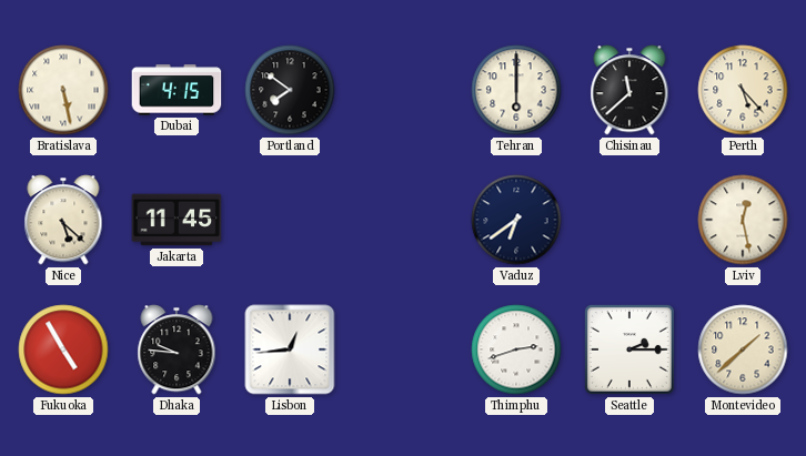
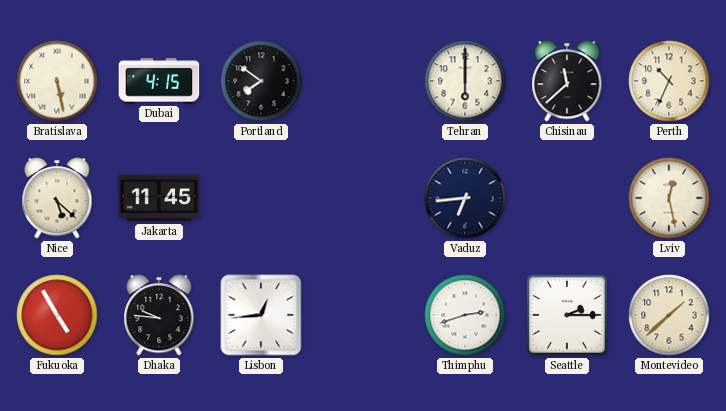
Perth: 5:23 -> 10:34
Vaduz: 6:39 -> 6:44
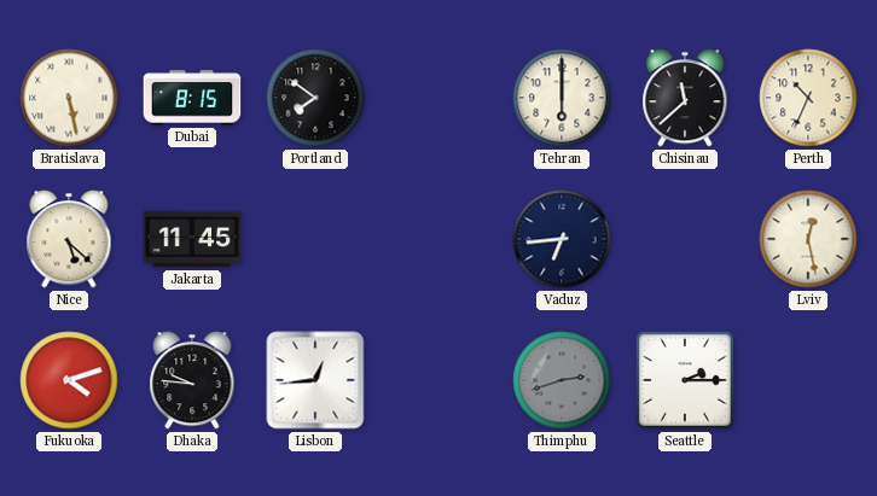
Dubai: 4:15 -> 8:15
Fukuoka: 4:55 -> 4:12
Thimphu dial: white -> grey
Montevideo: 1:38 -> none
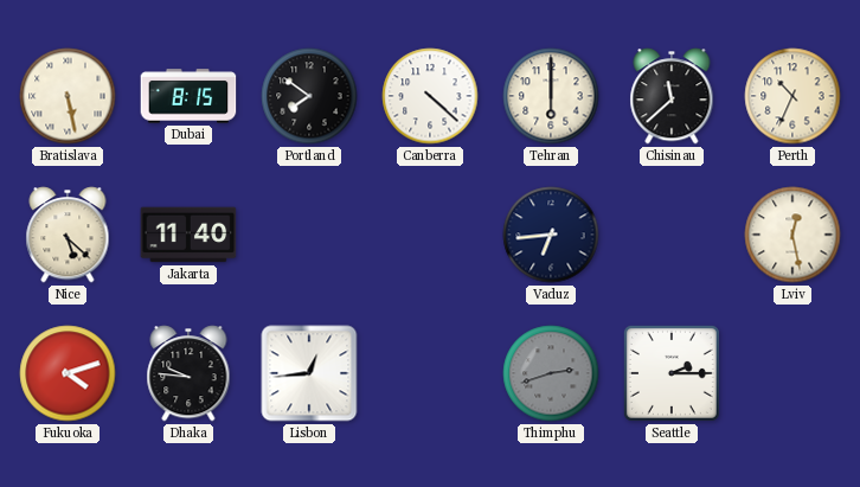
Canberra: none -> 4:22
Jakarta: 11:45 -> 11:40
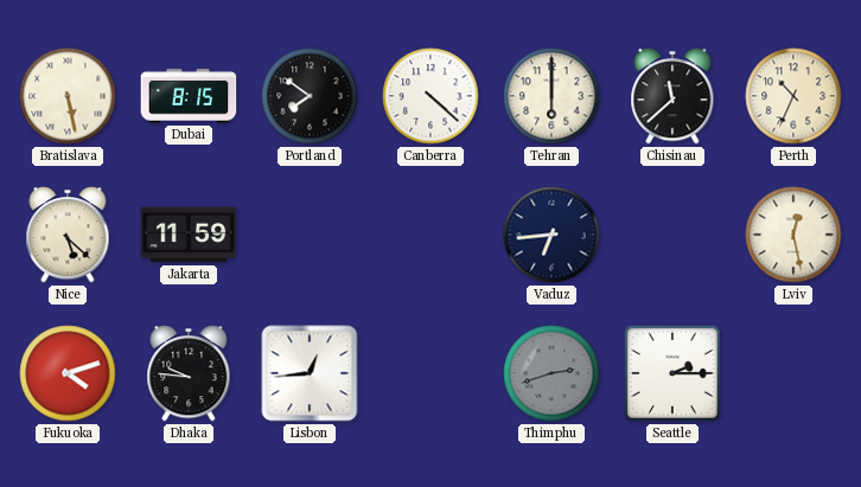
Jakarta: 11:40 -> 11:59
